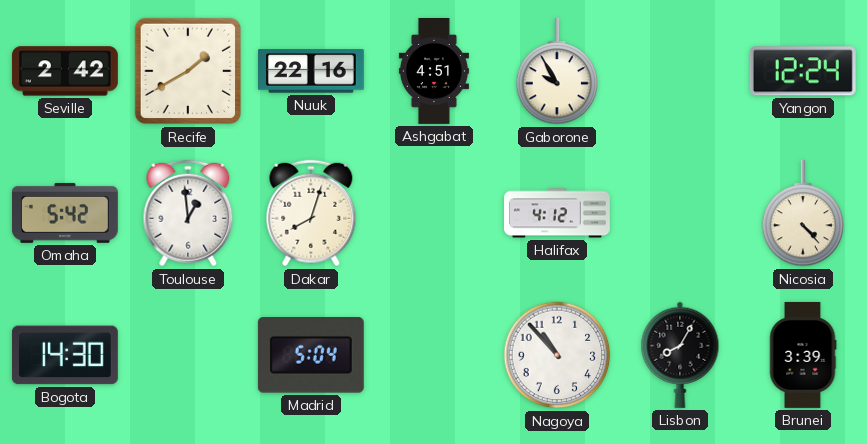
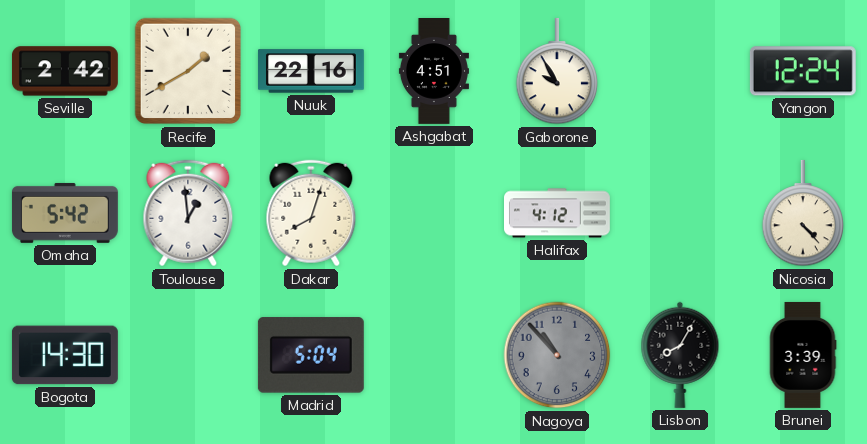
Nagoya dial: white -> grey
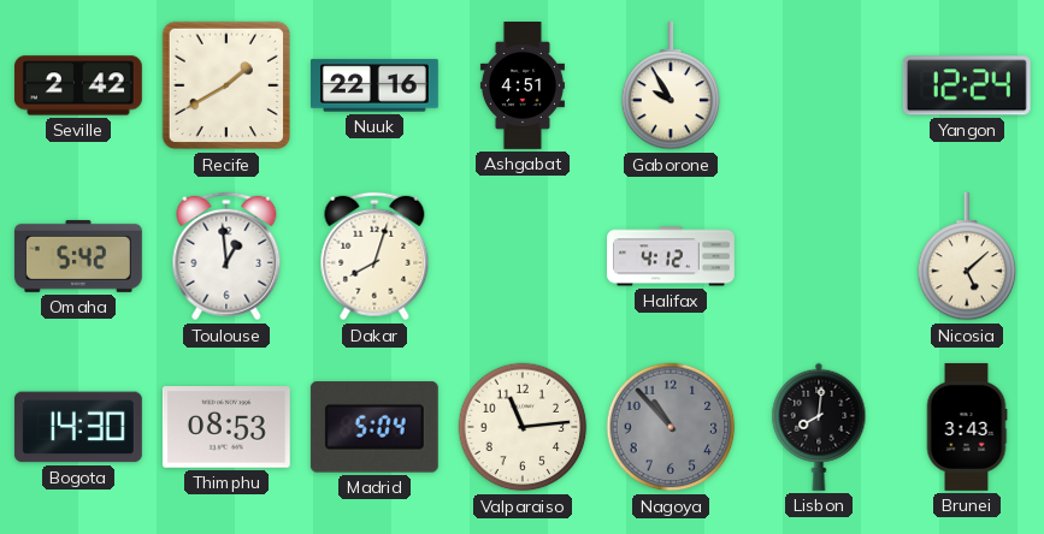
Nicosia: 4:23 -> 5:08
Thimphu: none -> 08:53
Valparaiso: none -> 11:14
Lisbon: 8:05 -> 8:01
Brunei: 3:39 -> 3:43
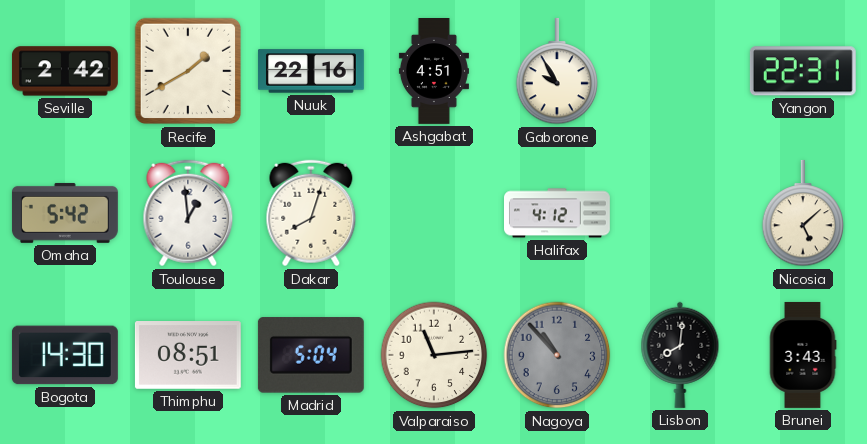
Yangon: 12:24 -> 22:31
Thimphu: 08:53 -> 08:51
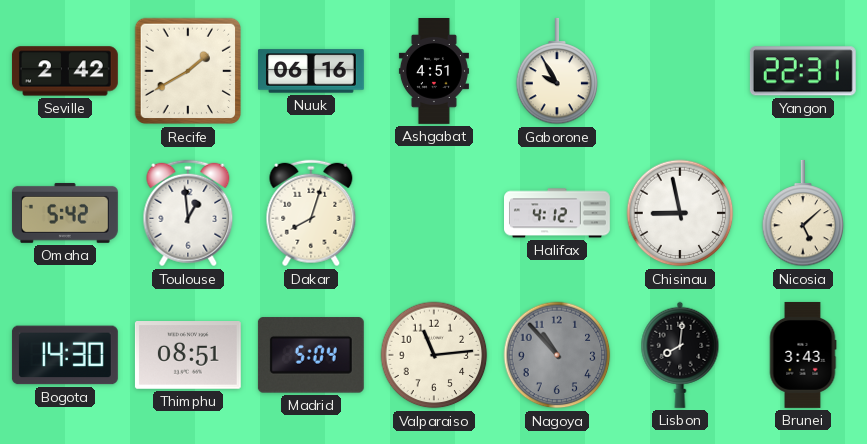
Nuuk: 22:16 -> 06:16
Chisinau: none -> 8:58
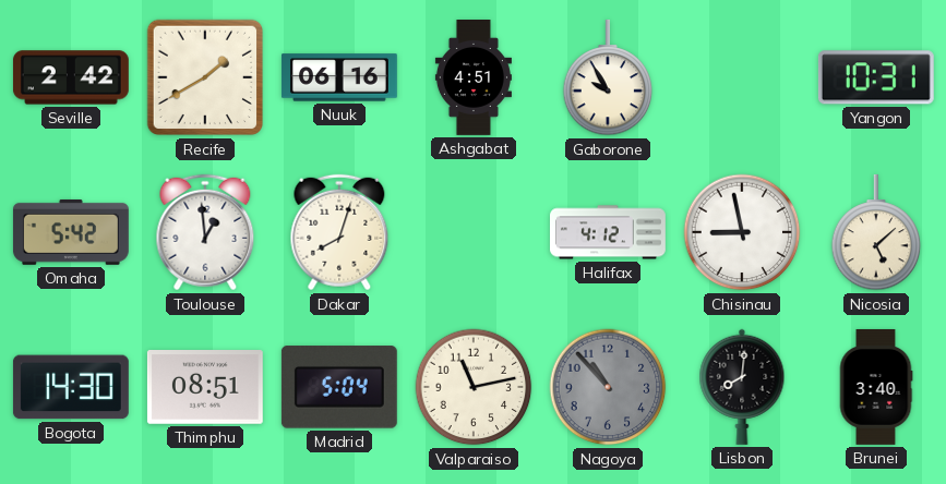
Yangon: 22:31 -> 10:31
Valparaiso: 11:14 -> 11:13
Brunei: 3:43 -> 3:40
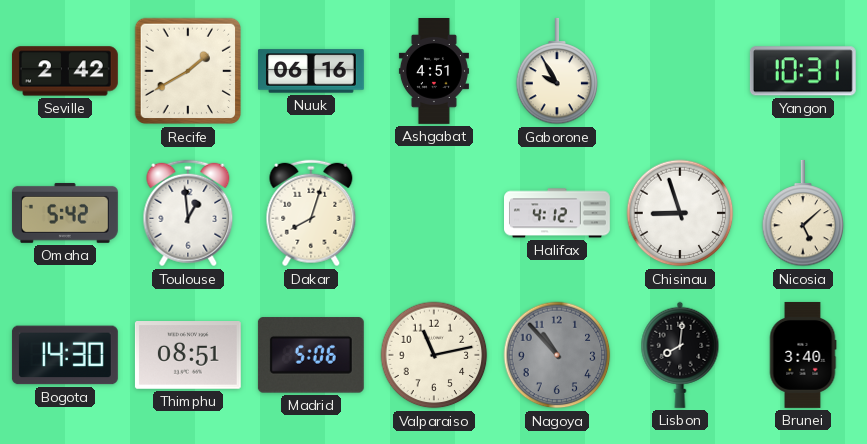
Chisinau: 8:58 -> 8:57
Madrid: 5:04 -> 5:06
